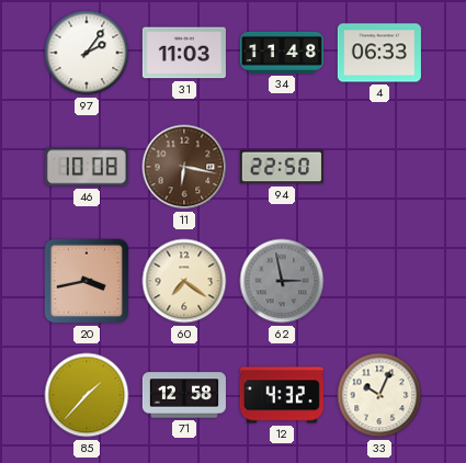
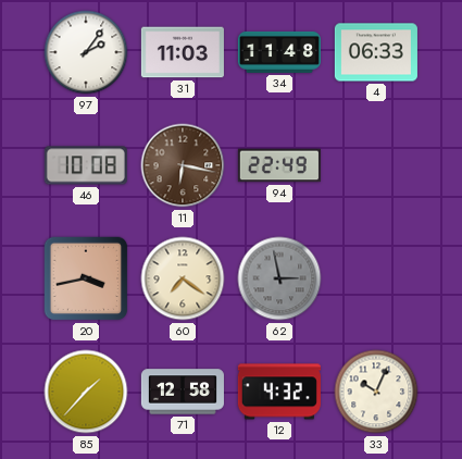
94: 22:50 -> 22:49
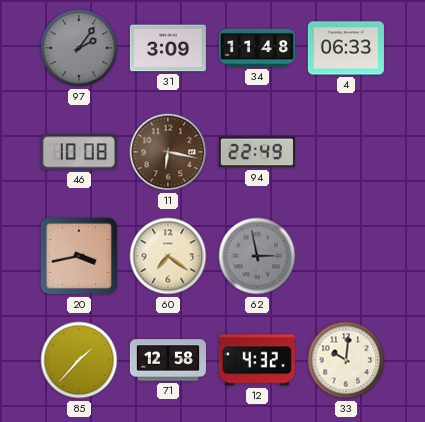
97 dial: white -> grey
31: 11:03 -> 3:09
33: 10:04 -> 10:01
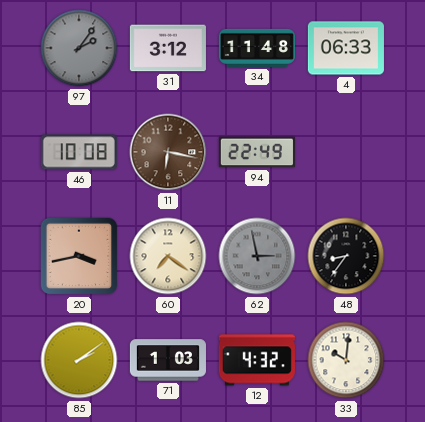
31: 3:09 -> 3:12
48: none -> 8:36
85: 1:37 -> 2:09
71: 12:58 -> 1:03
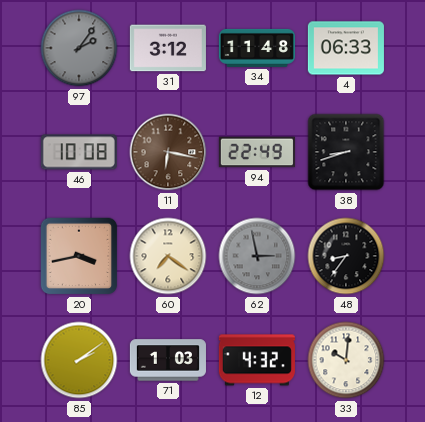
38: none -> 8:42
